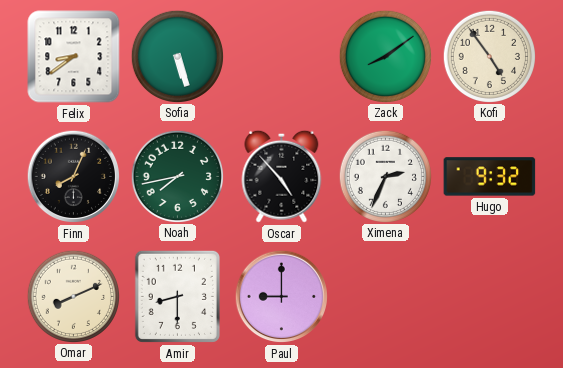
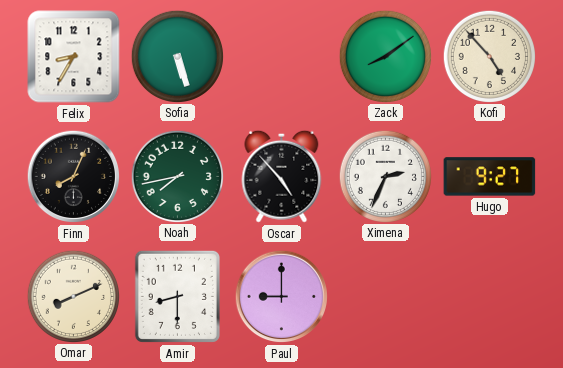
Felix: 8:39 -> 8:35
Kofi: 4:54 -> 4:53
Hugo: 9:32 -> 9:27
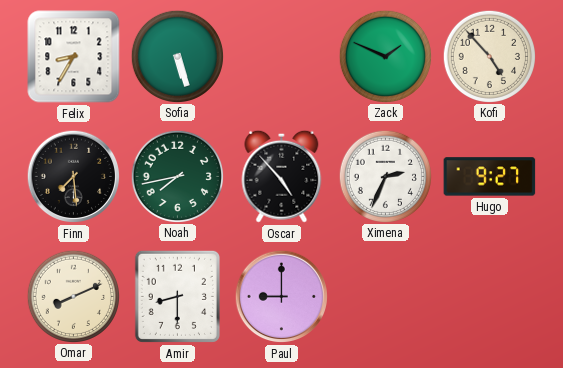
Zack: 8:09 -> 1:49
Finn: 8:04 -> 7:29
